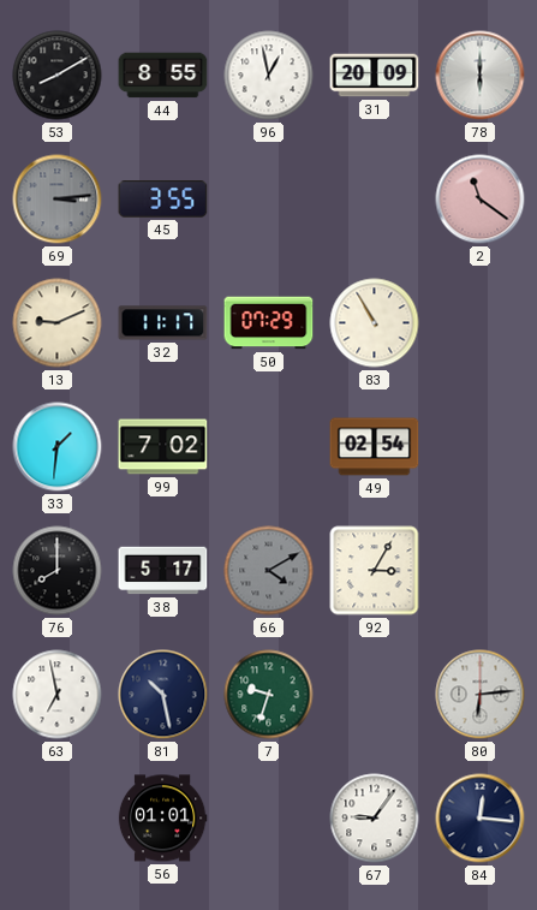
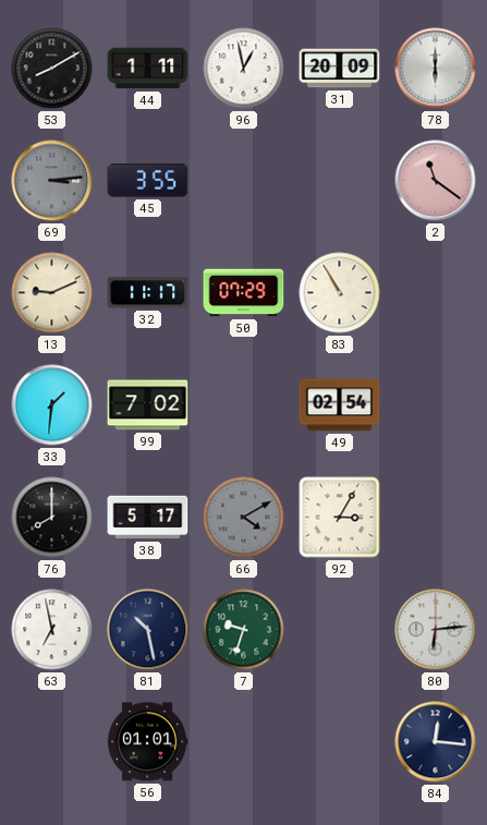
44: 8:55 -> 1:11
67: 9:06 -> none
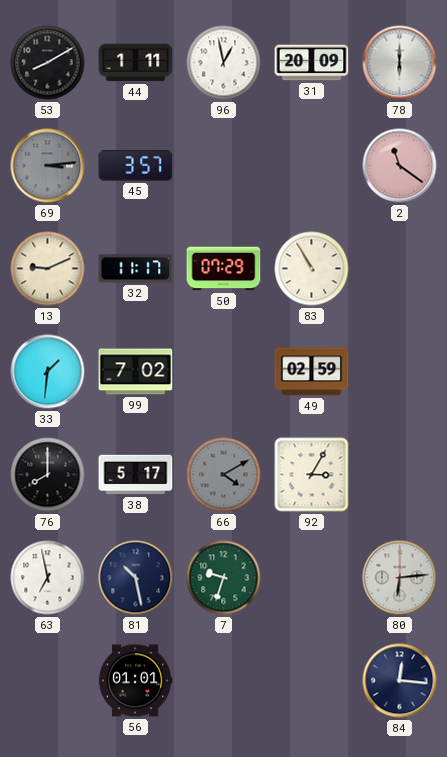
45: 3:55 -> 3:57
49: 02:54 -> 02:59
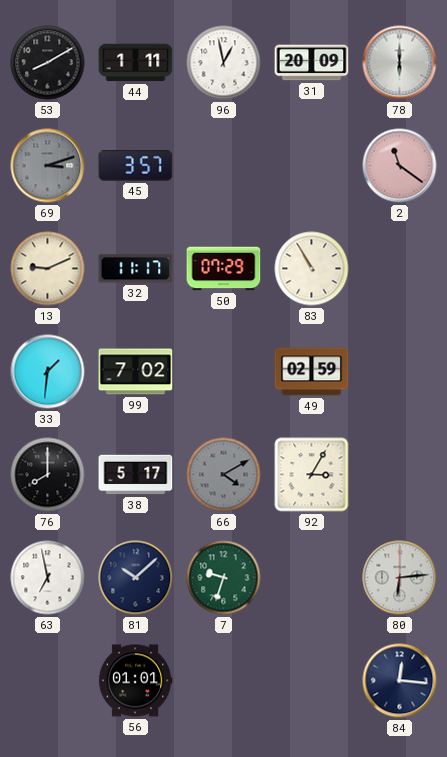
69: 3:14 -> 3:12
81: 10:28 -> 10:08
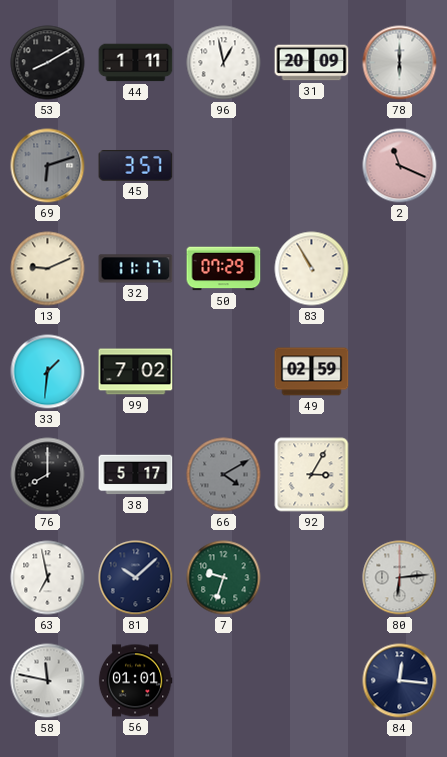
69: 3:12 -> 6:12
2: 11:21 -> 11:19
58: none -> 11:47
